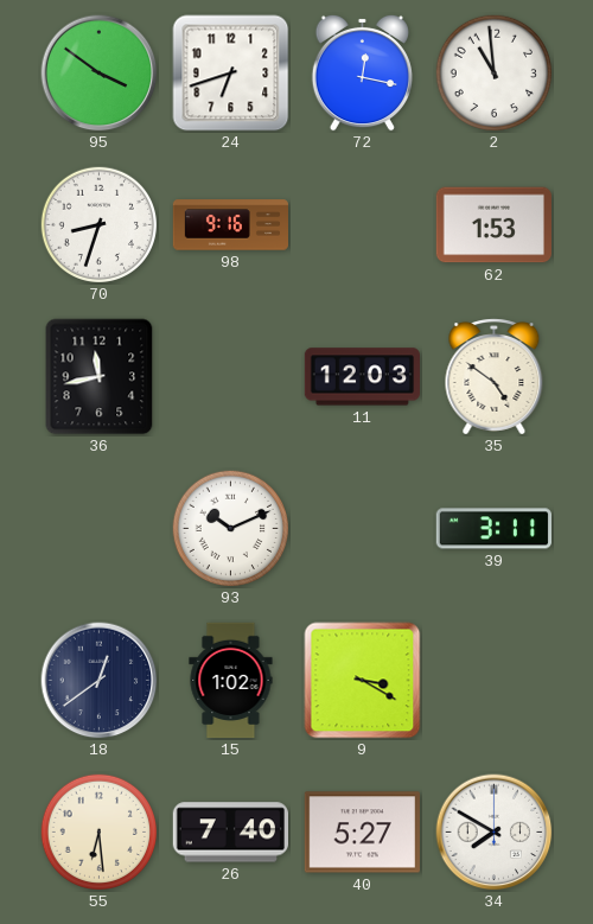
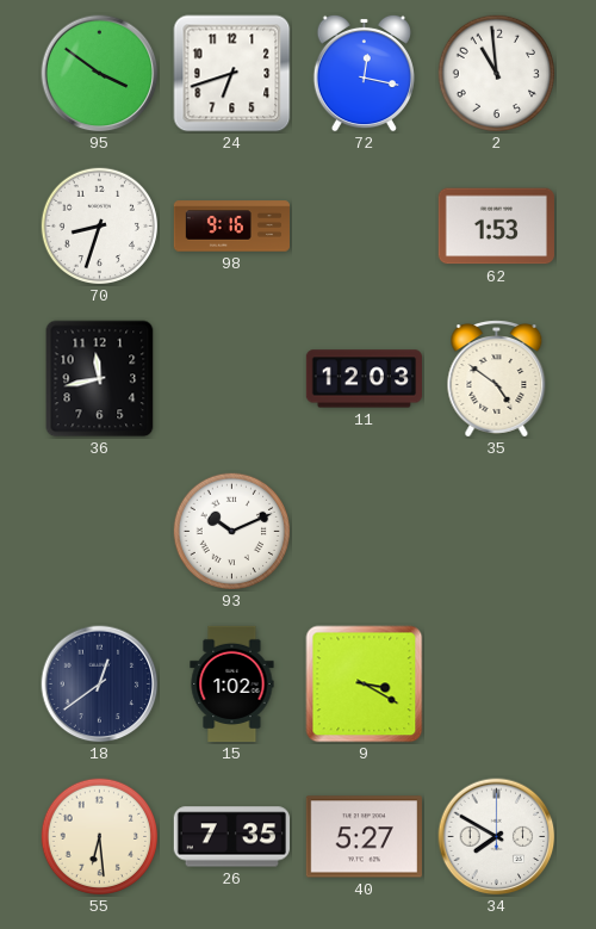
39: 3:11 -> none
26: 7:40 -> 7:35
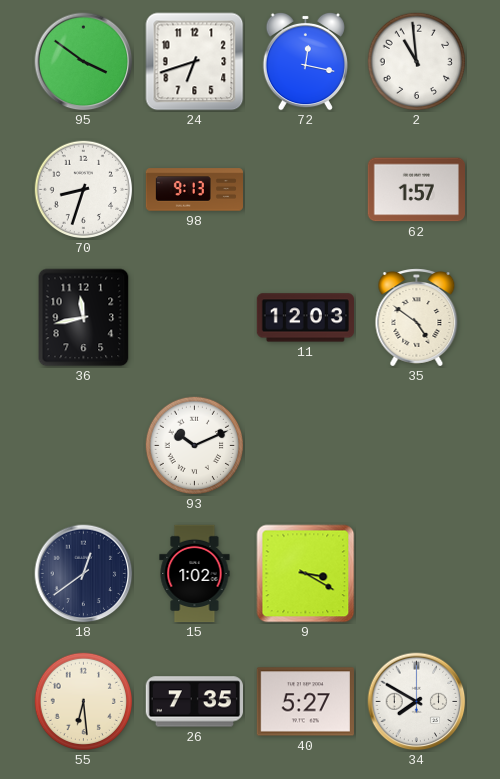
98: 9:16 -> 9:13
62: 1:53 -> 1:57
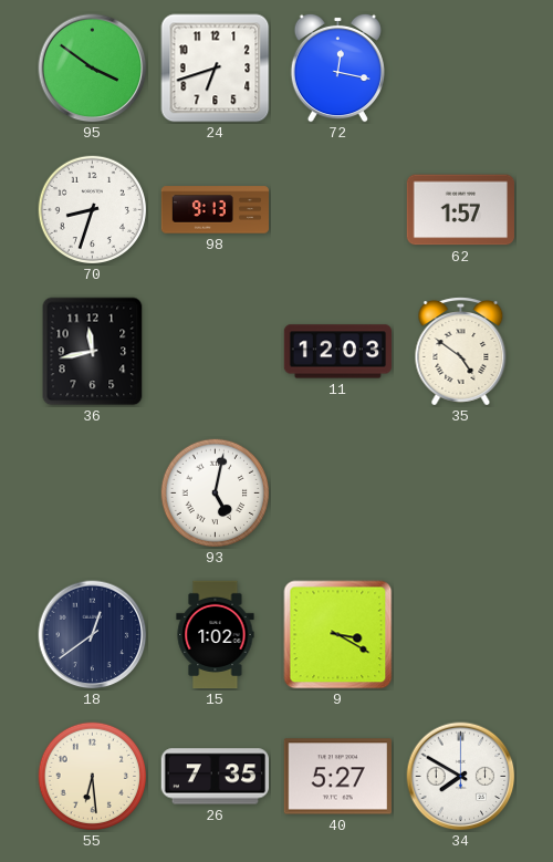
2: 10:59 -> none
93: 10:11 -> 5:02
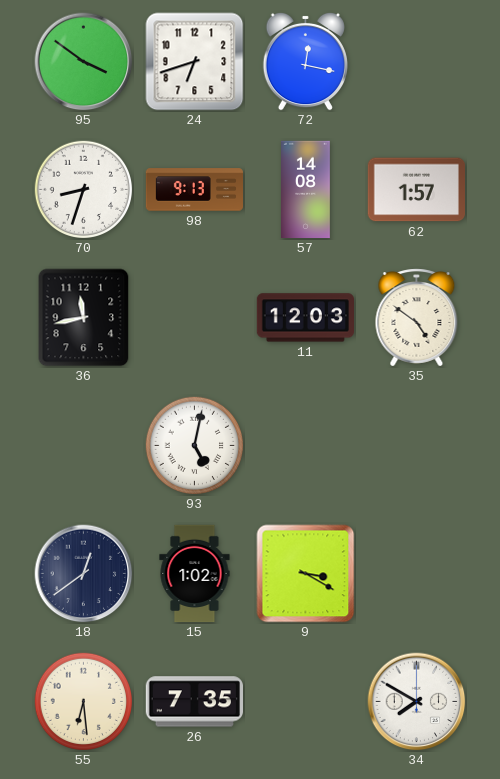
57: none -> 14:08
40: 5:27 -> none
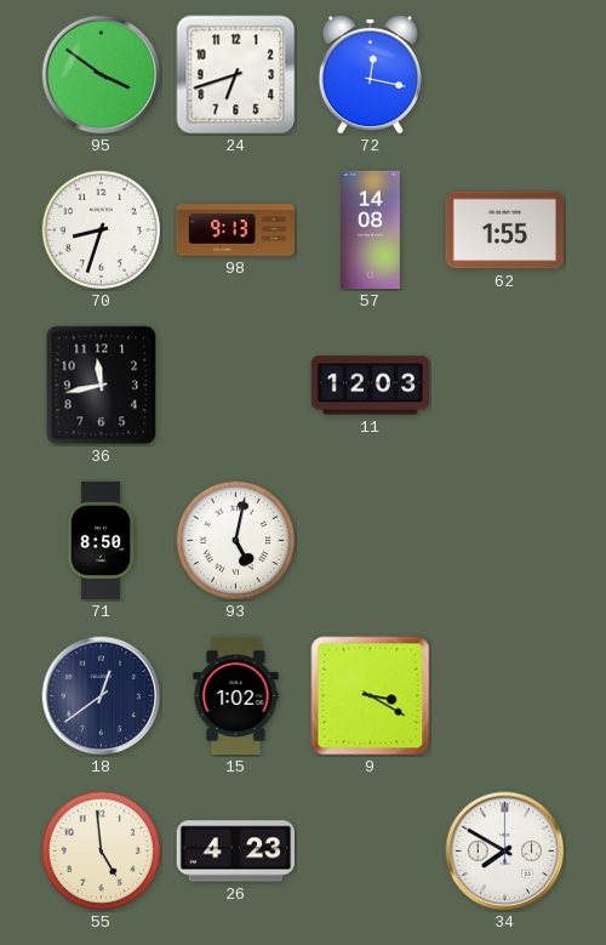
62: 1:57 -> 1:55
35: 4:51 -> none
71: none -> 8:50
55: 6:29 -> 4:59
26: 7:35 -> 4:23
